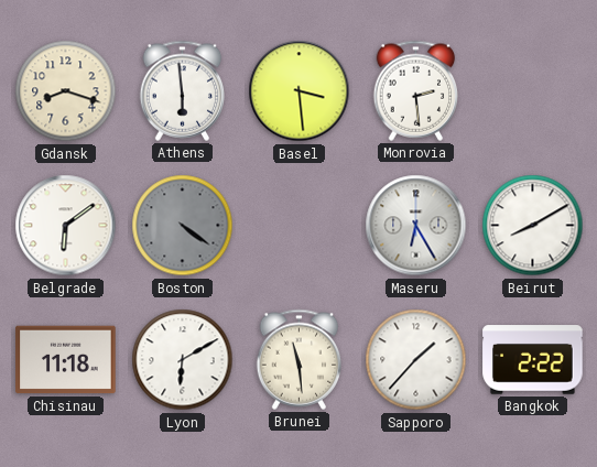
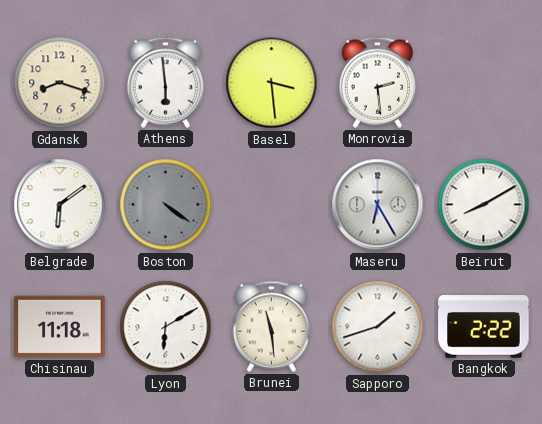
Sapporo: 1:37 -> 1:42
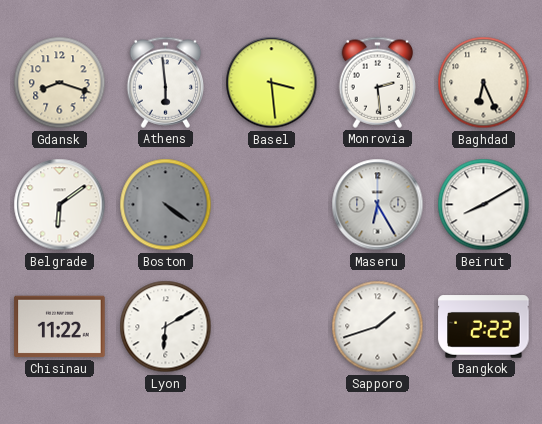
Baghdad: none -> 6:26
Chisinau: 11:18 -> 11:22
Brunei: 11:29 -> none
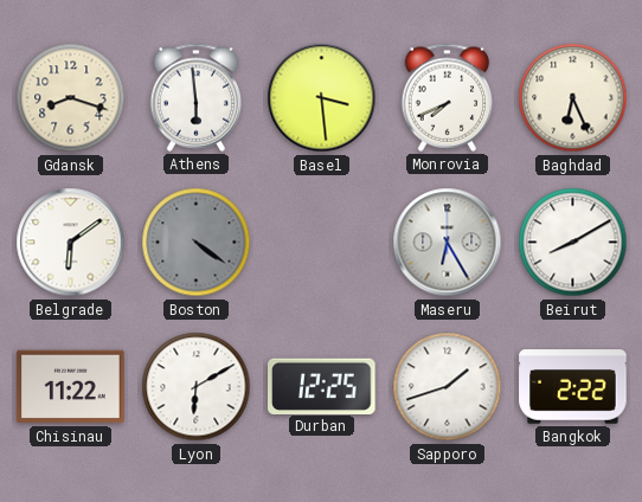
Monrovia: 2:29 -> 7:41
Durban: none -> 12:25
